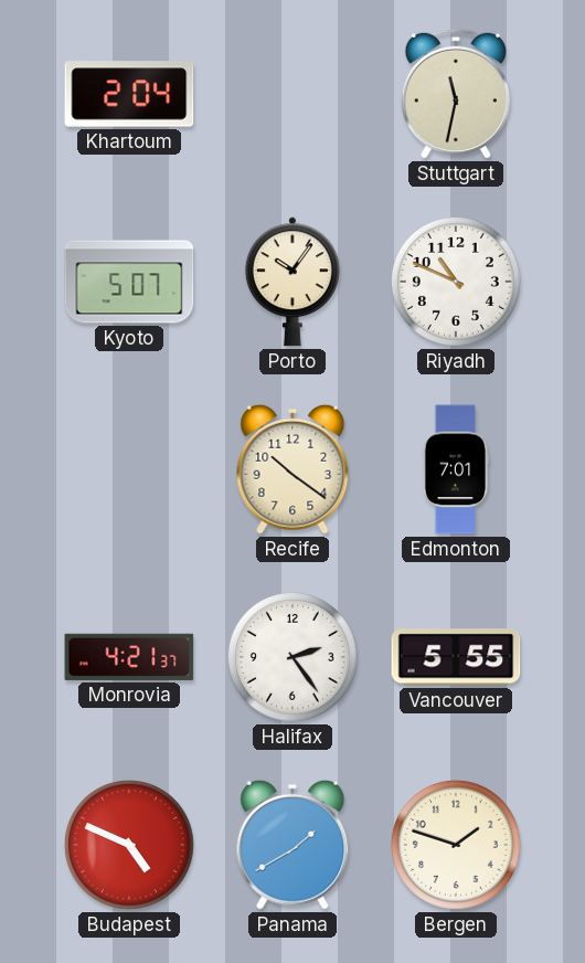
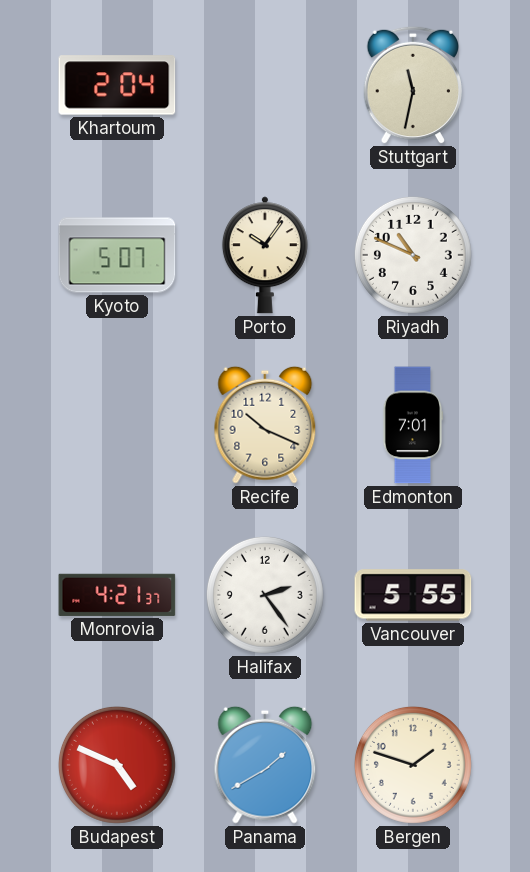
Recife: 10:21 -> 10:19
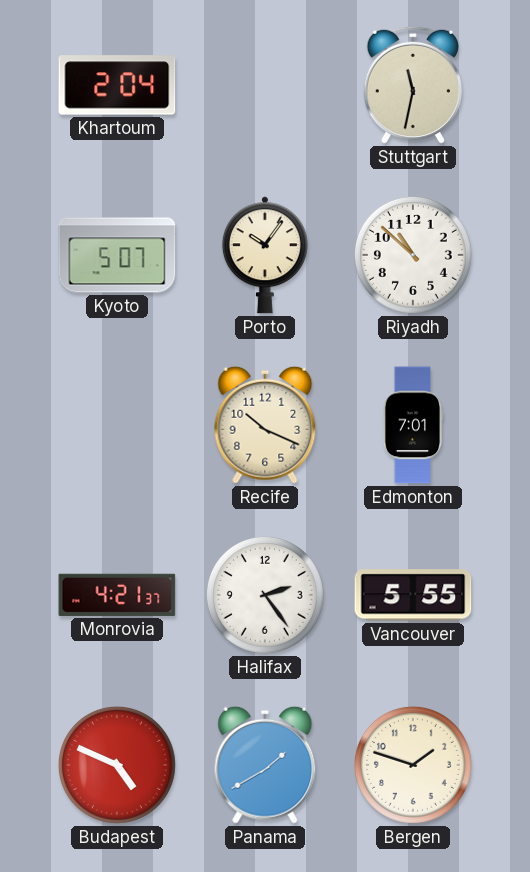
Riyadh: 10:49 -> 10:52
